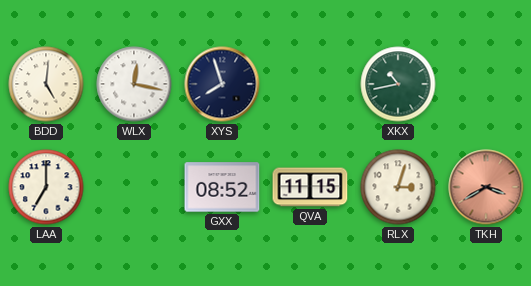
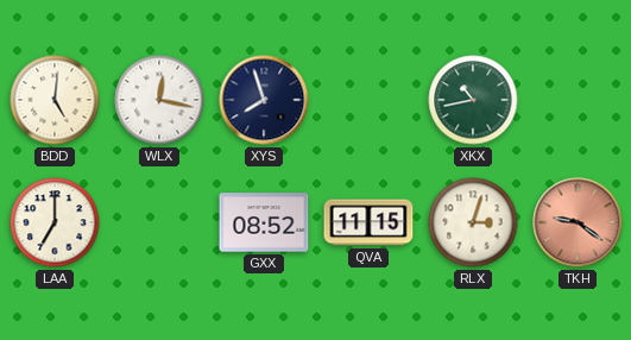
TKH: 3:40 -> 9:21
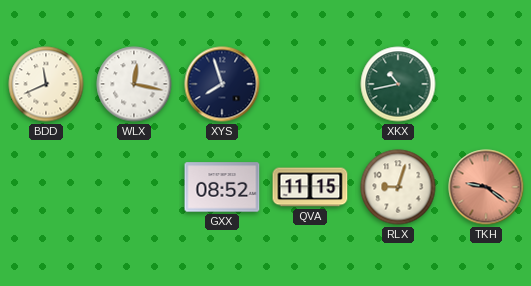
BDD: 5:01 -> 11:41
LAA: 7:00 -> none
RLX: 3:03 -> 9:03
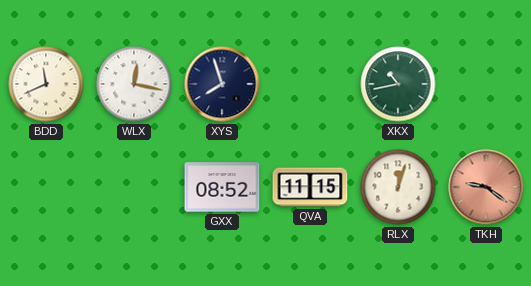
RLX: 9:03 -> 12:03
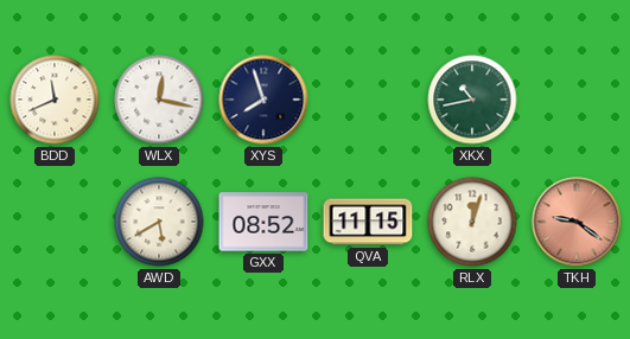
AWD: none -> 5:40
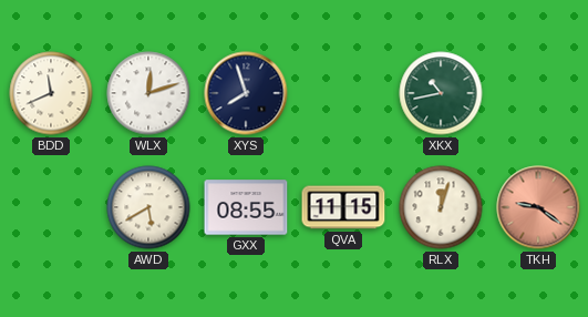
WLX: 12:17 -> 12:12
GXX: 08:52 -> 08:55
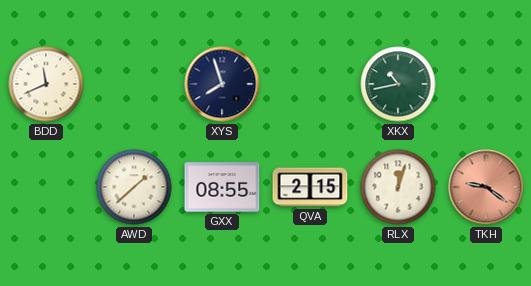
WLX: 12:12 -> none
AWD: 5:40 -> 1:38
QVA: 11:15 -> 2:15
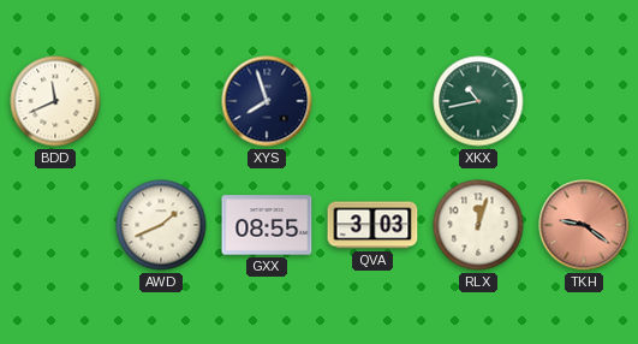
AWD: 1:38 -> 1:41
QVA: 2:15 -> 3:03
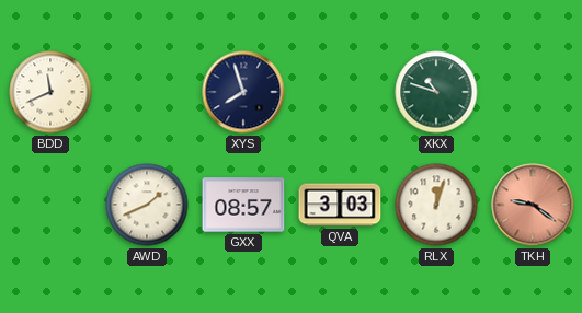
XKX: 10:43 -> 10:48
GXX: 08:55 -> 08:57
